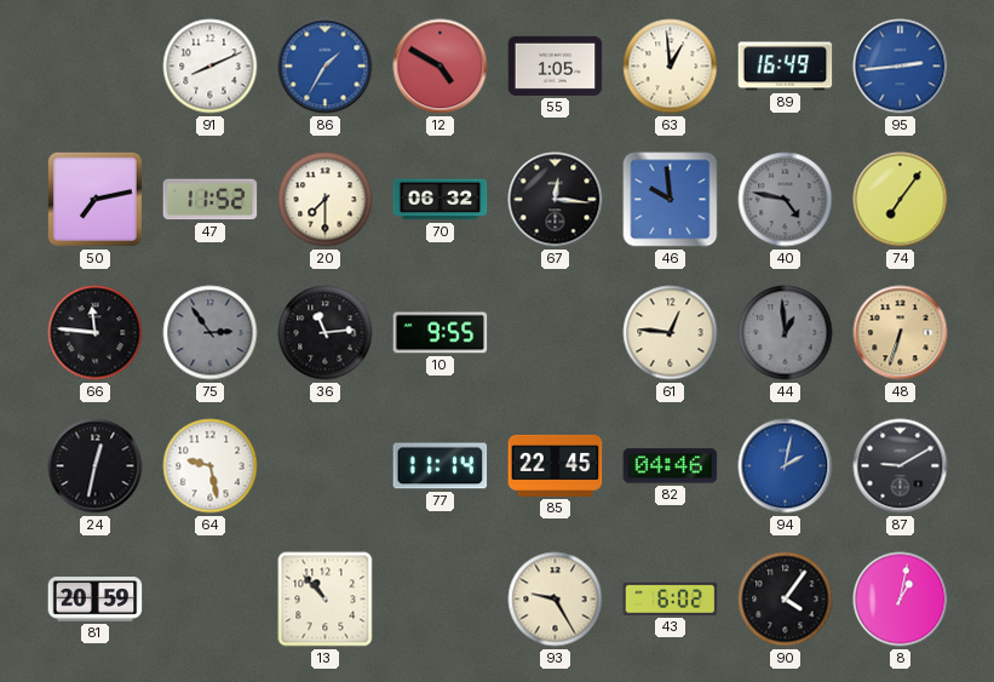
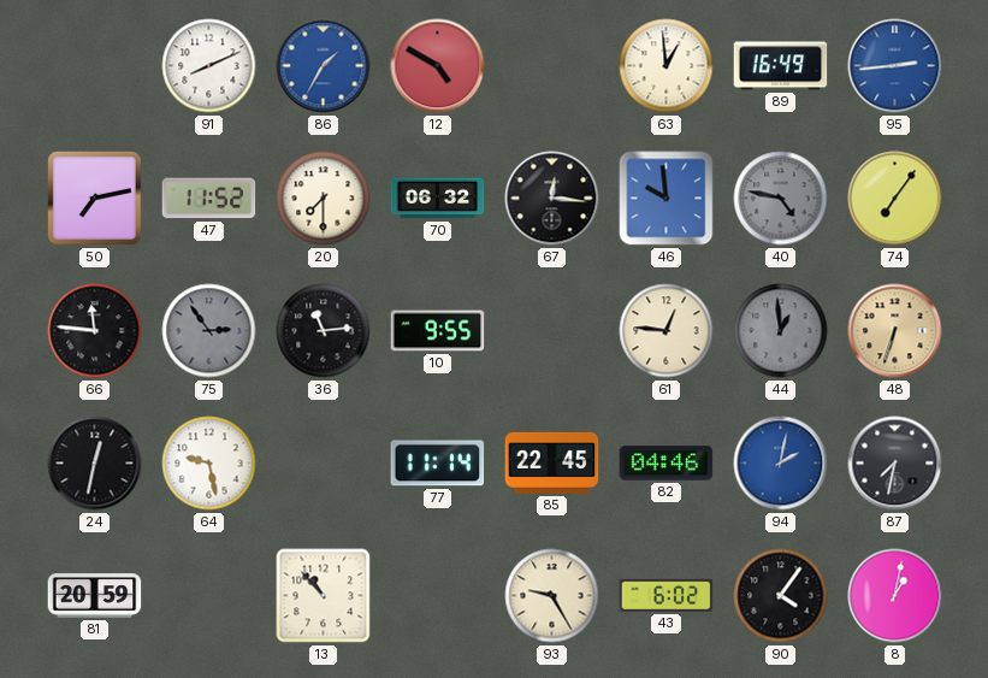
55: 1:05 -> none
87: 9:10 -> 7:32
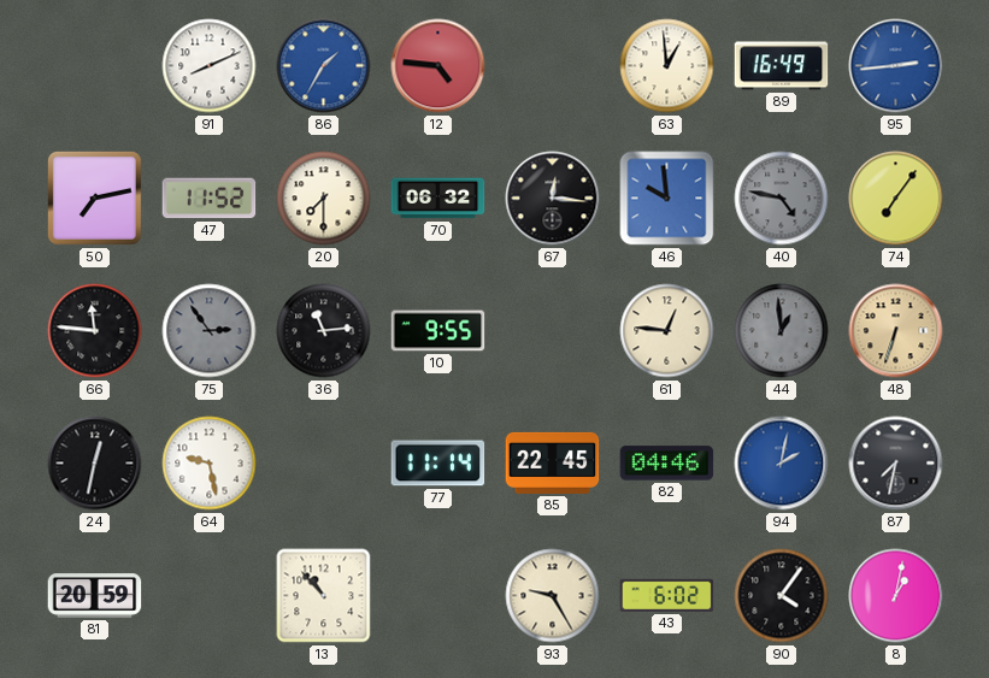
12: 4:50 -> 4:46
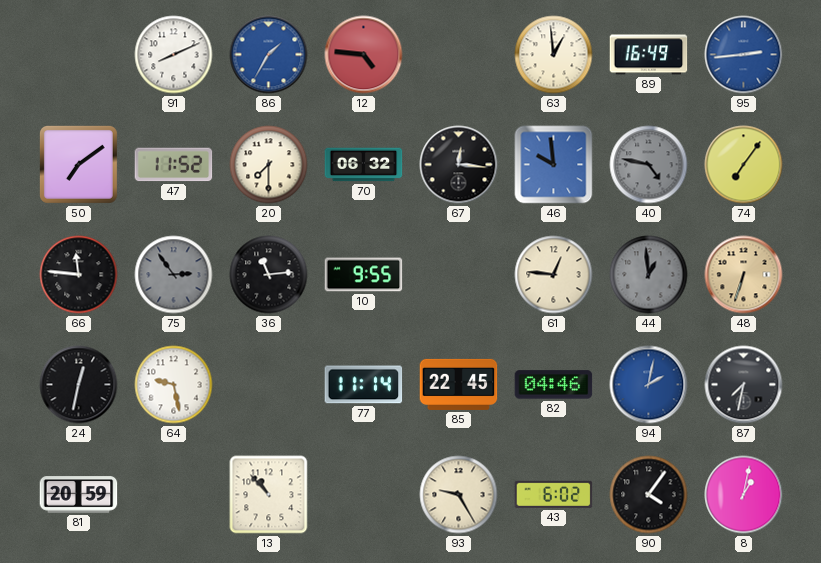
50: 7:13 -> 7:09
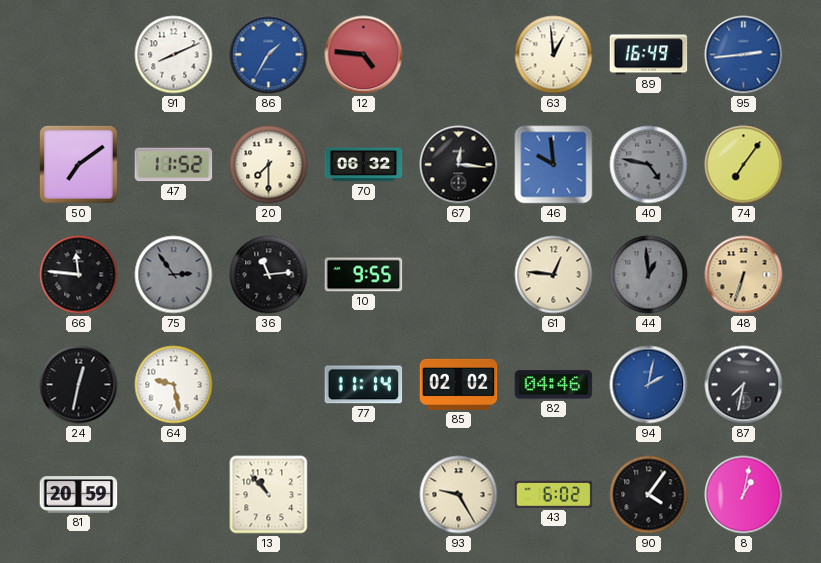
85: 22:45 -> 02:02
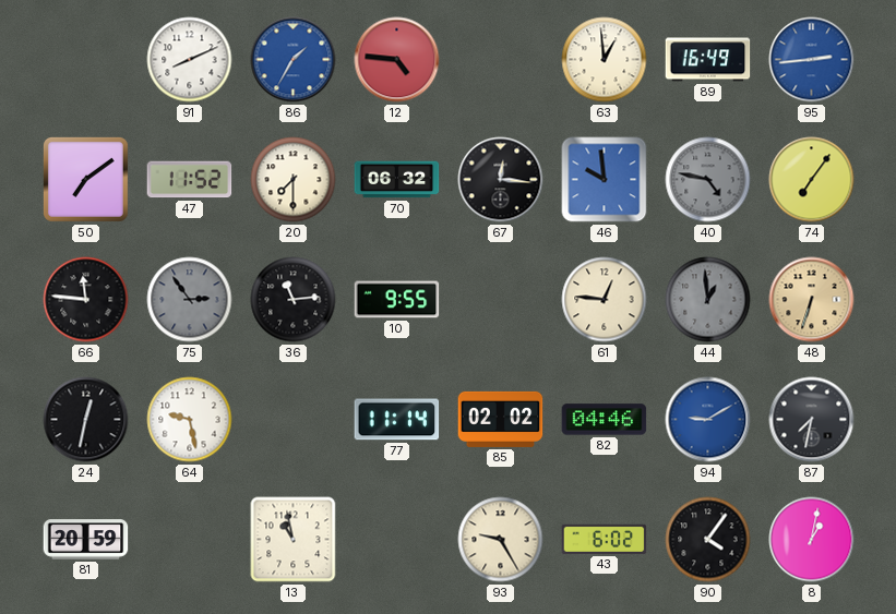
94: 2:02 -> 9:10
13: 10:53 -> 10:58
